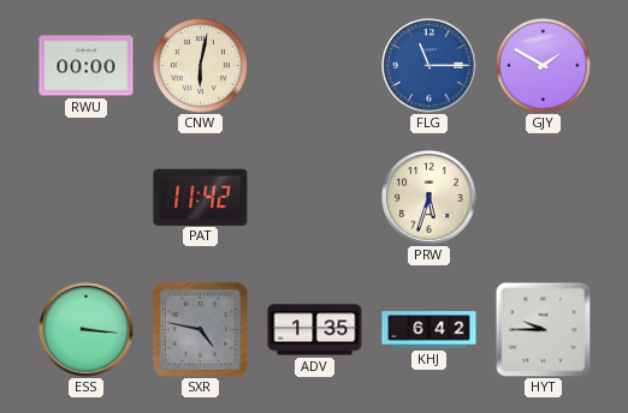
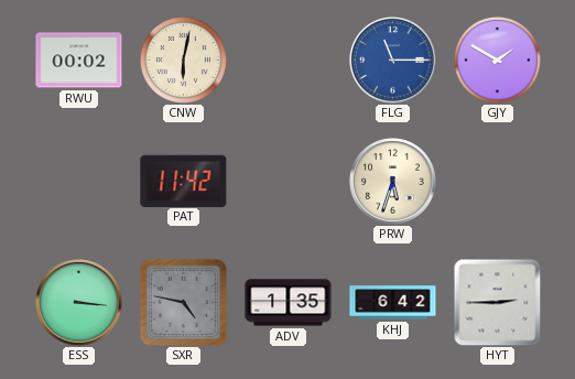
RWU: 00:00 -> 00:02
HYT: 9:45 -> 2:45
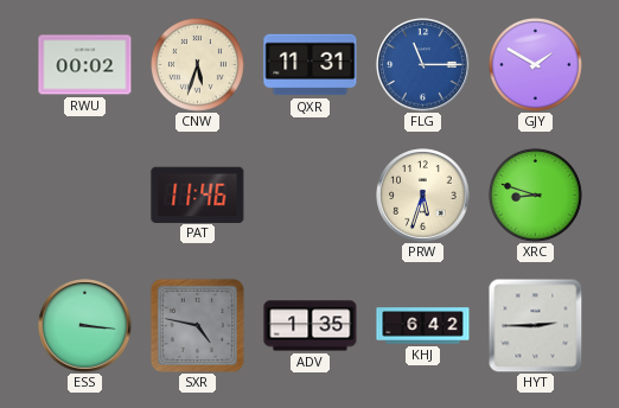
CNW: 6:02 -> 5:33
QXR: none -> 11:31
PAT: 11:42 -> 11:46
XRC: none -> 8:48
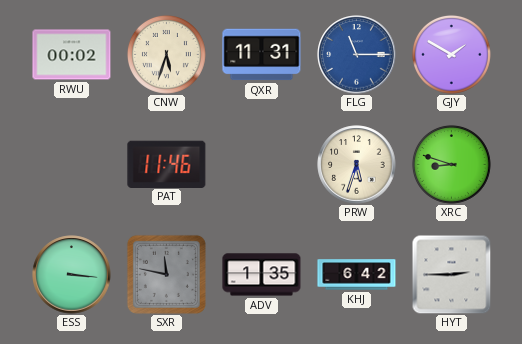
SXR: 4:47 -> 11:47
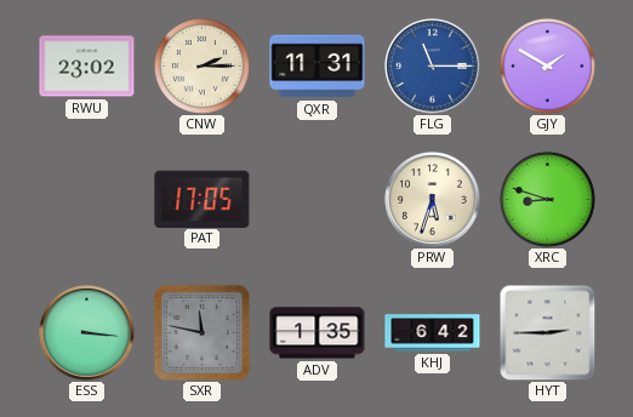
RWU: 00:02 -> 23:02
CNW: 5:33 -> 2:15
PAT: 11:46 -> 17:05
